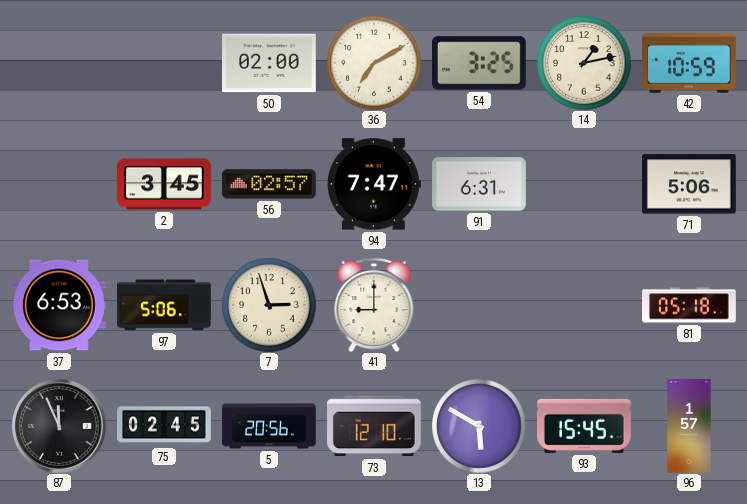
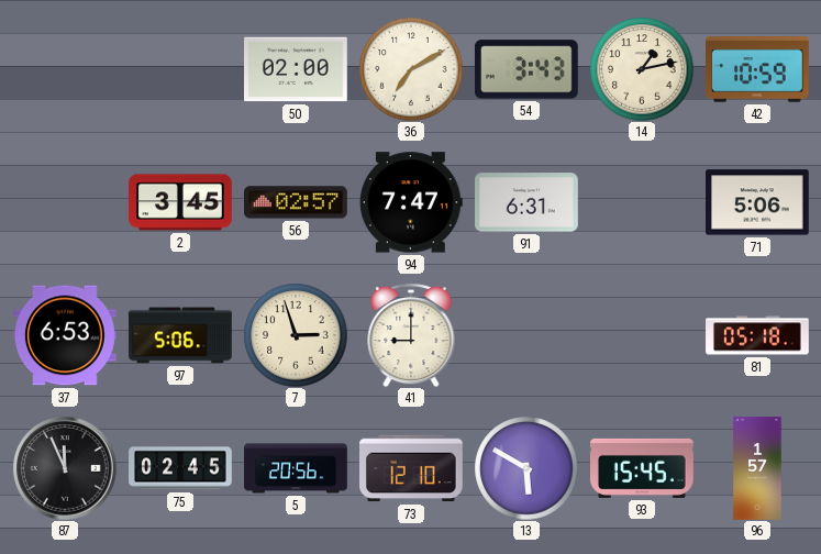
54: 3:25 -> 3:43
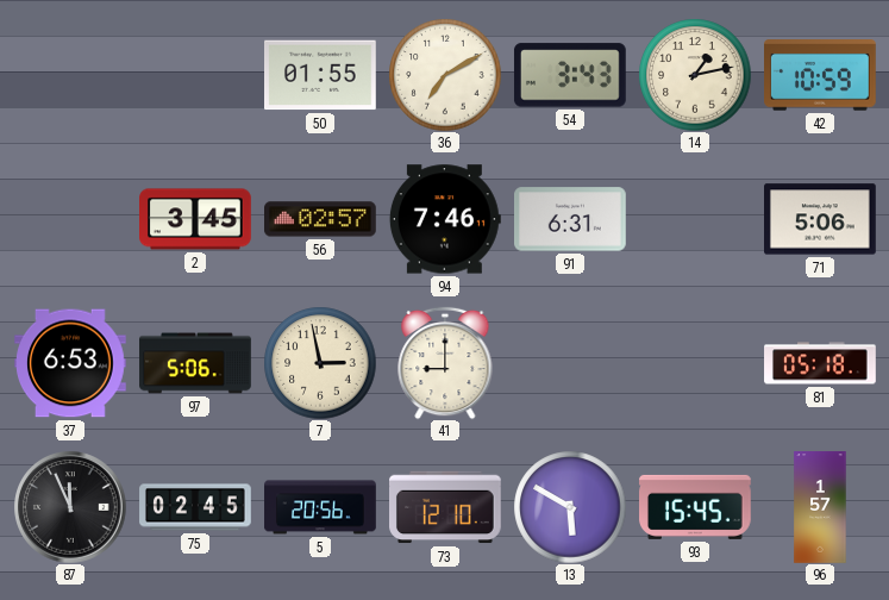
50: 02:00 -> 01:55
94: 7:47 -> 7:46
7: 2:57 -> 2:58
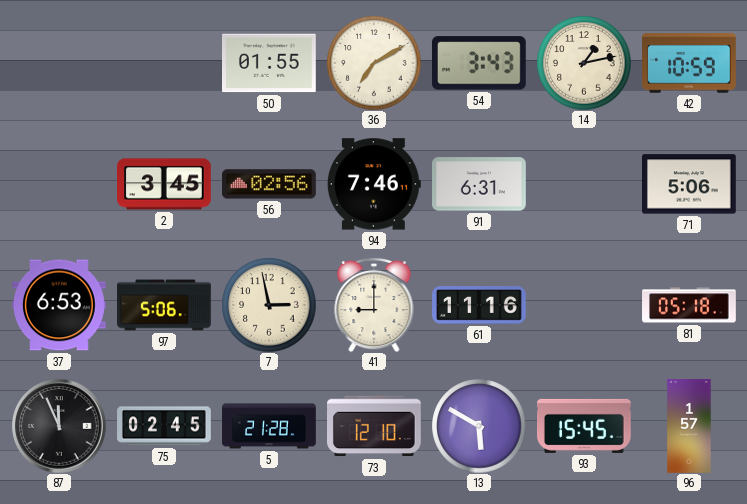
56: 02:57 -> 02:56
61: none -> 11:16
5: 20:56 -> 21:28
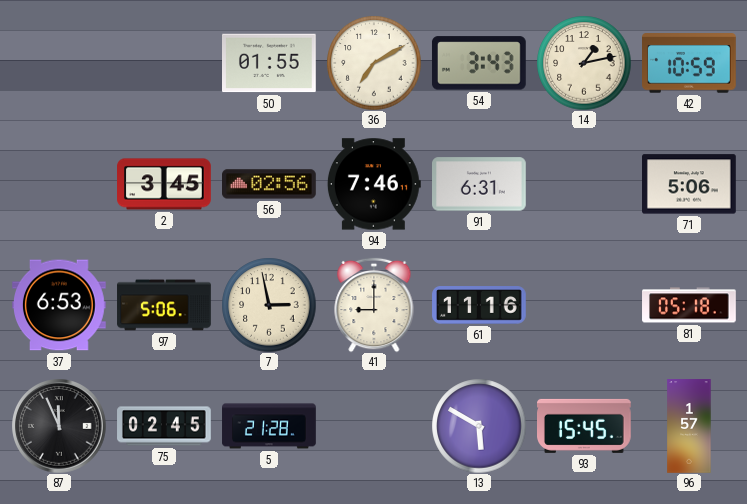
73: 12:10 -> none
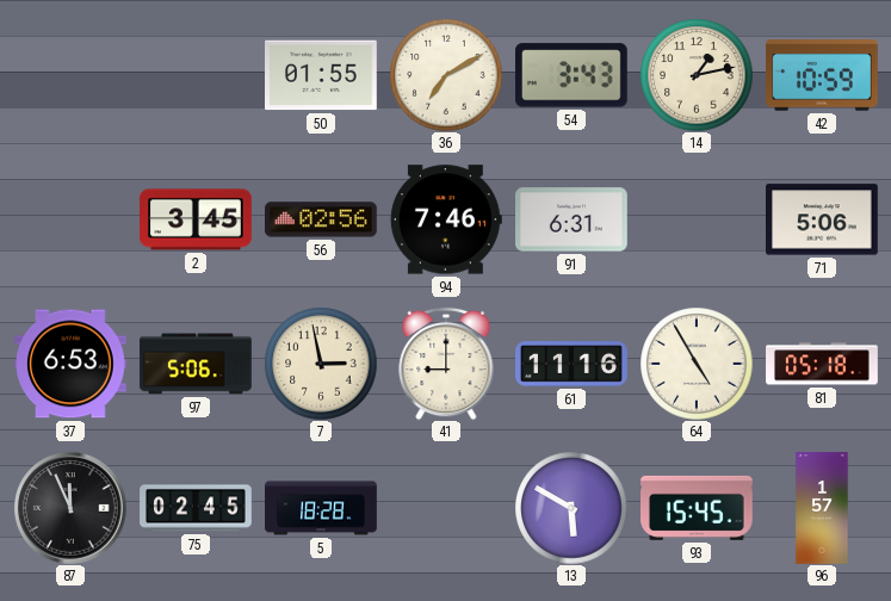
64: none -> 4:55
5: 21:28 -> 18:28
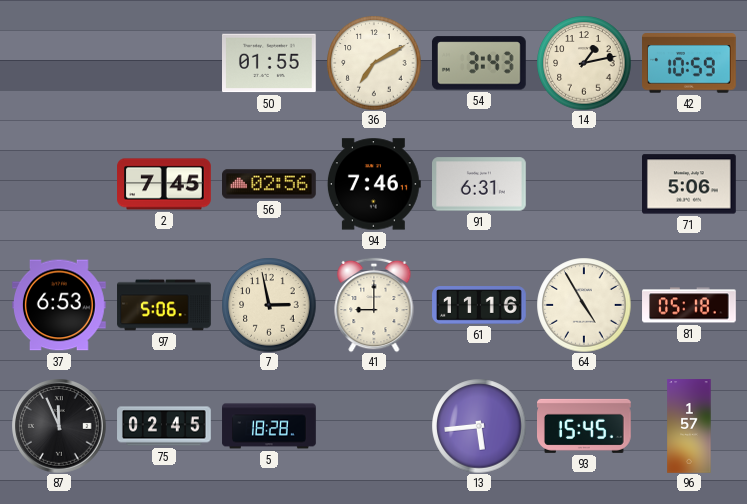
2: 3:45 -> 7:45
13: 5:50 -> 5:44
